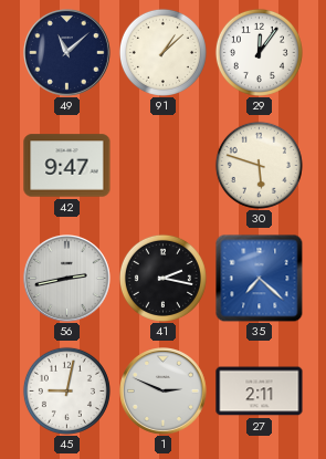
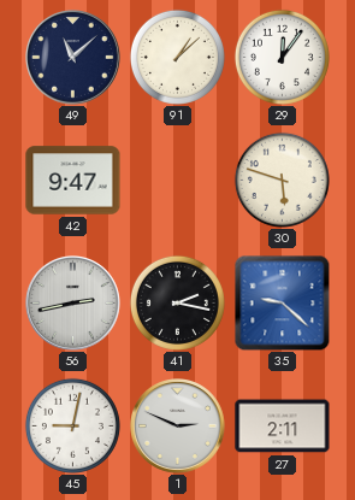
35: 7:22 -> 9:22
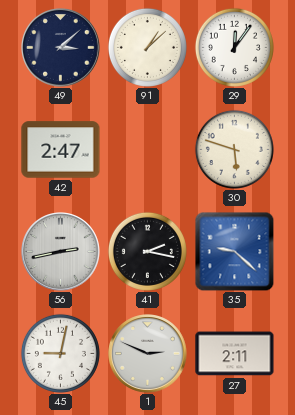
49: 11:08 -> 3:08
42: 9:47 -> 2:47
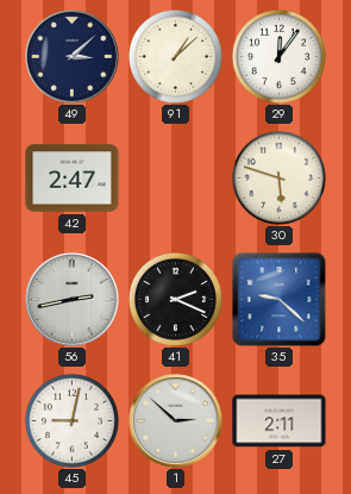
41: 2:17 -> 2:19
1: 2:49 -> 2:52
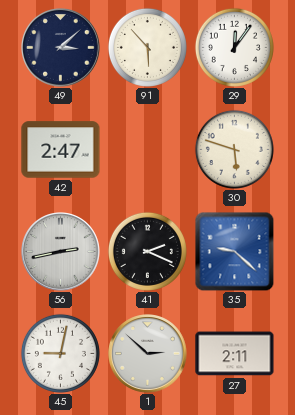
91: 1:08 -> 5:53
